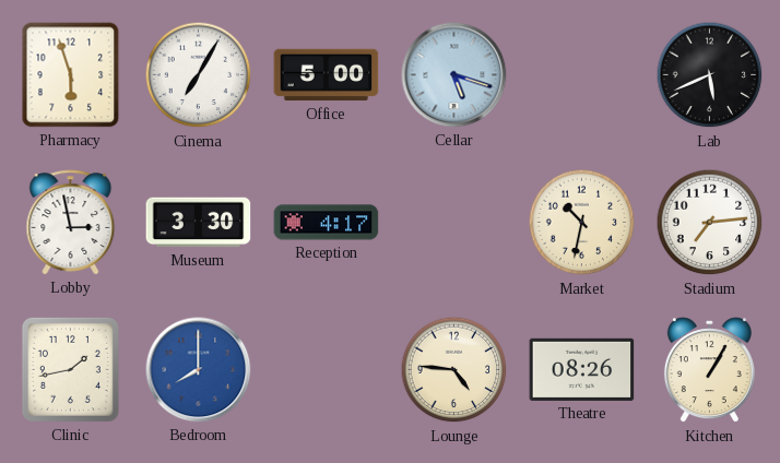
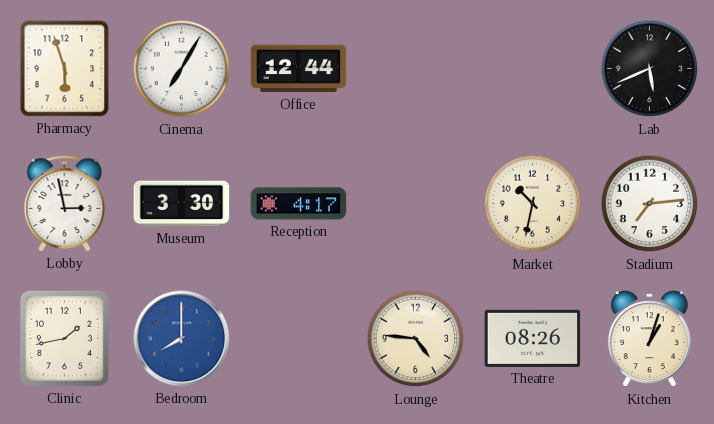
Office: 5:00 -> 12:44
Cellar: 5:18 -> none
Kitchen: 1:05 -> 1:03
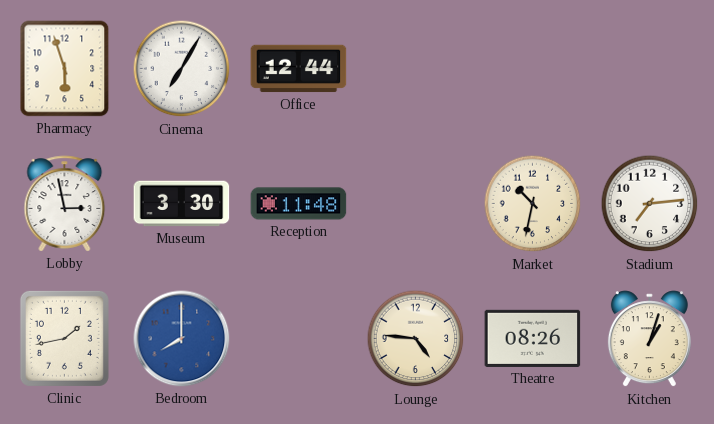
Lab: 5:41 -> none
Reception: 4:17 -> 11:48
